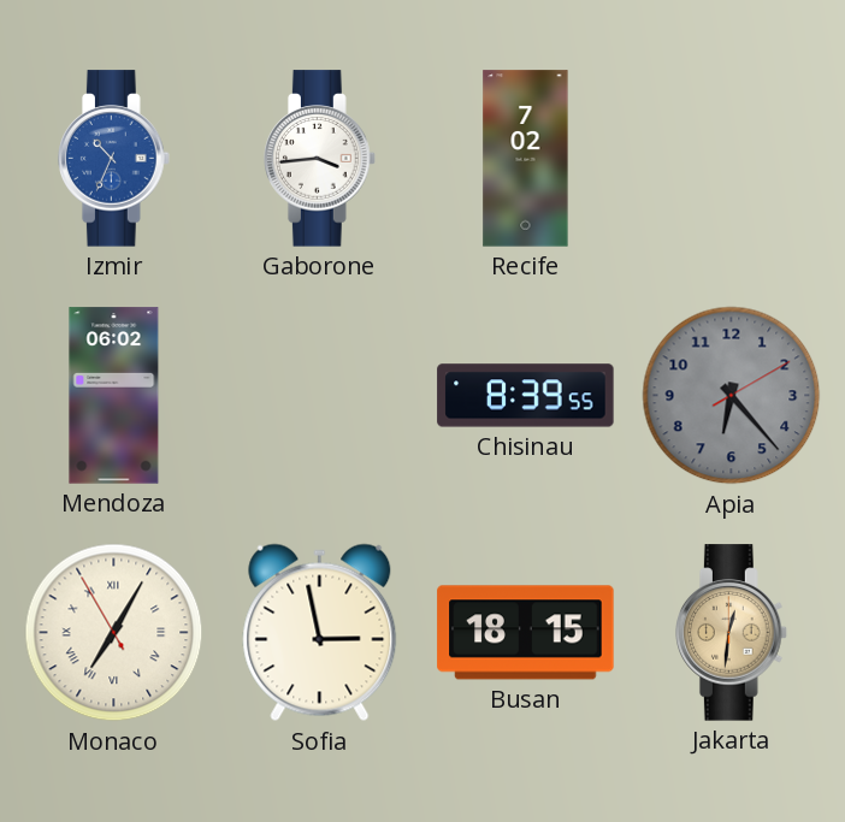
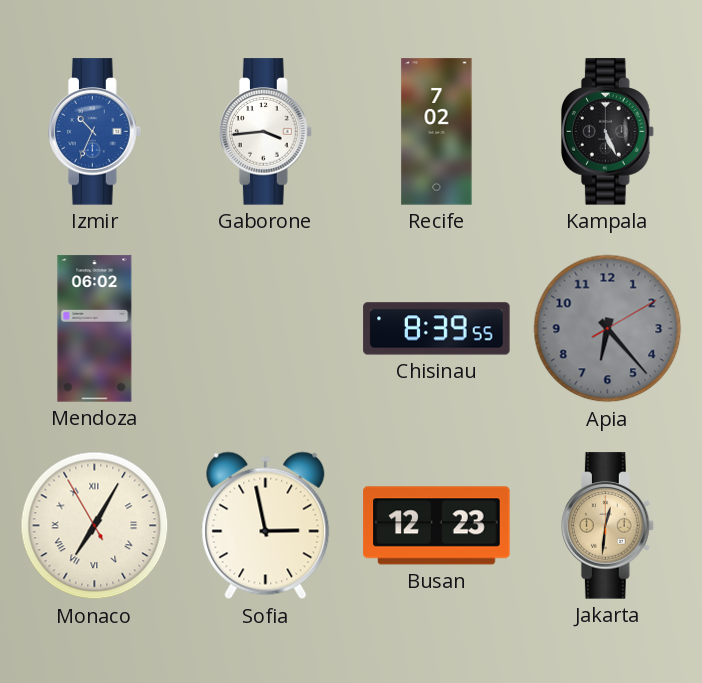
Kampala: none -> 5:26
Busan: 18:15 -> 12:23
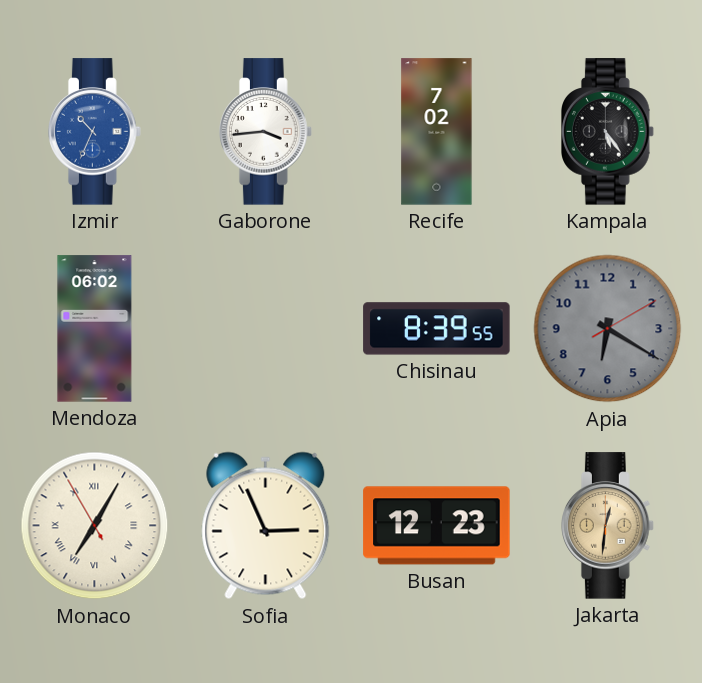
Kampala: 5:26 -> 5:24
Apia: 6:23 -> 6:20
Sofia: 2:58 -> 2:56
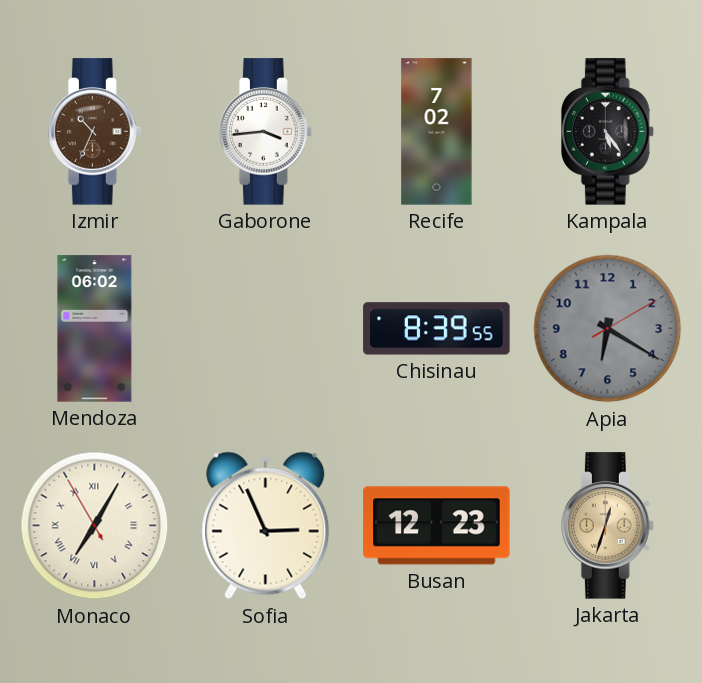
Izmir dial: blue -> brown
Jakarta: 12:31 -> 12:33
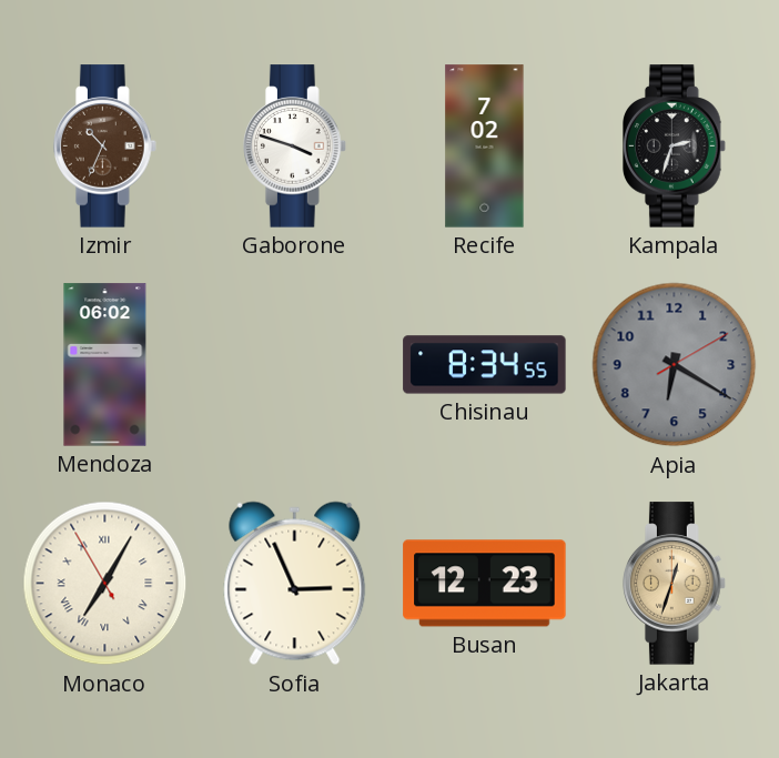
Gaborone: 3:44 -> 3:48
Kampala: 5:24 -> 2:33
Chisinau: 8:39 -> 8:34
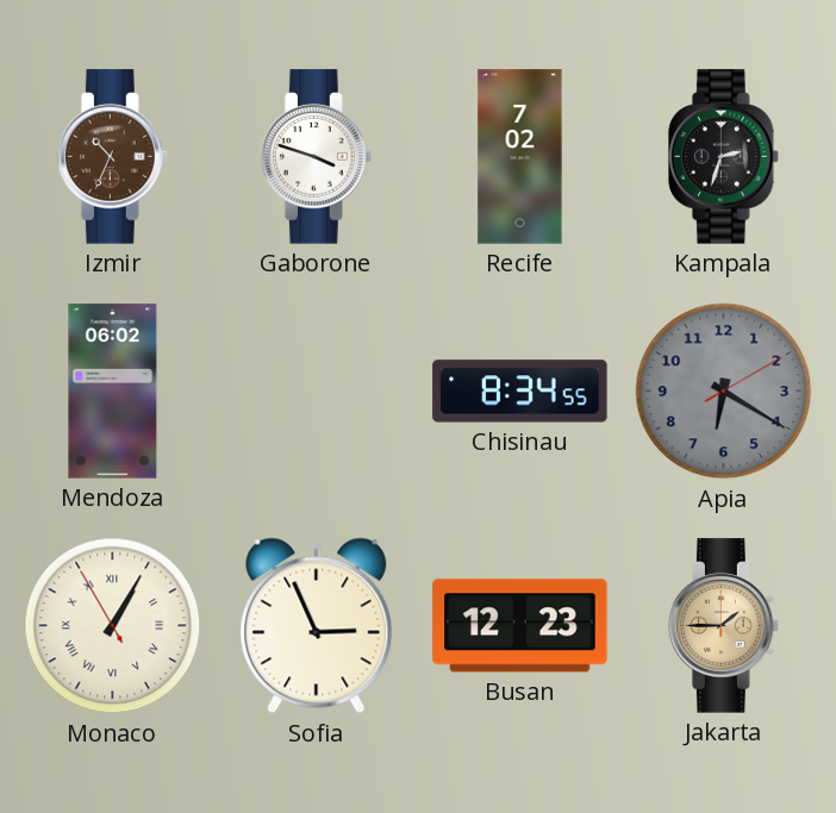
Monaco: 7:04 -> 1:04
Jakarta: 12:33 -> 1:45
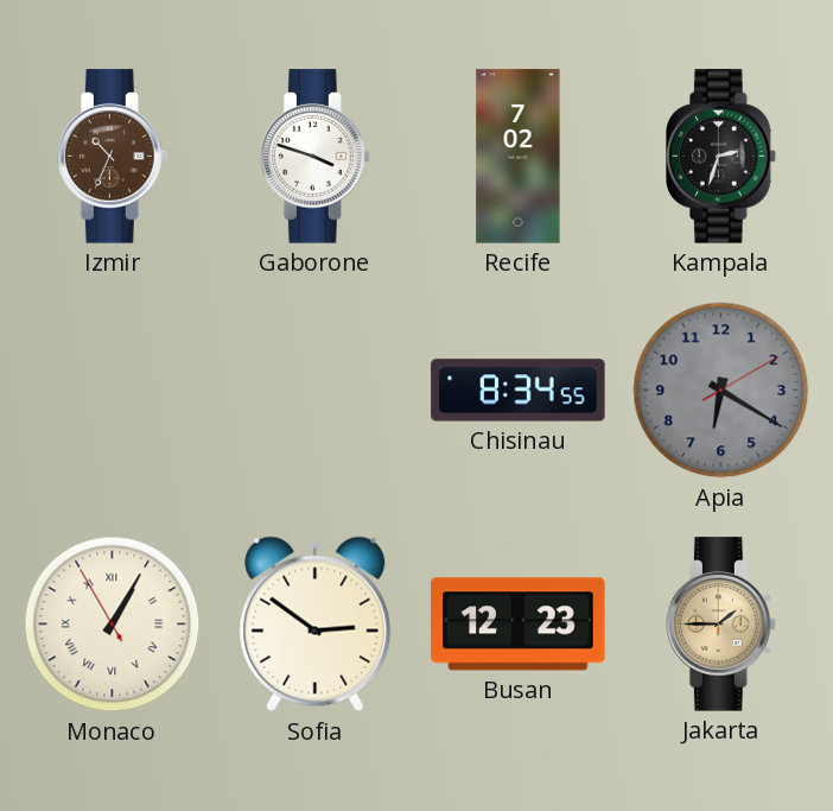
Mendoza: 06:02 -> none
Sofia: 2:56 -> 2:51
